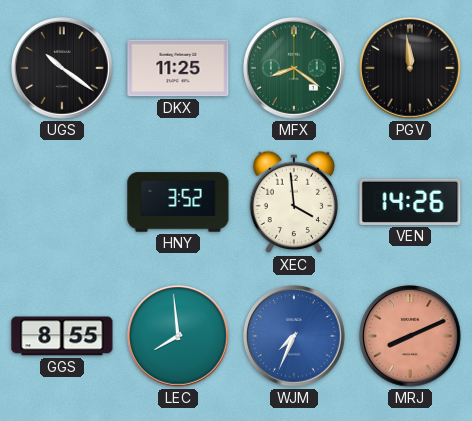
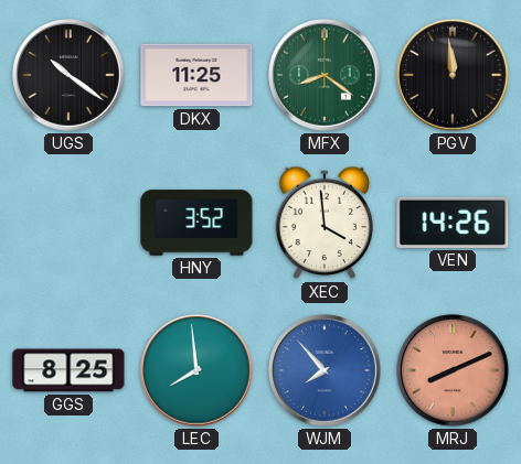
GGS: 8:55 -> 8:25
WJM: 7:34 -> 7:53
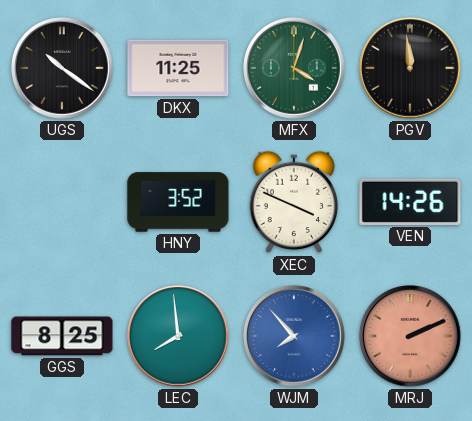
MFX: 8:21 -> 4:03
XEC: 3:59 -> 3:49
MRJ: 8:11 -> 2:11
